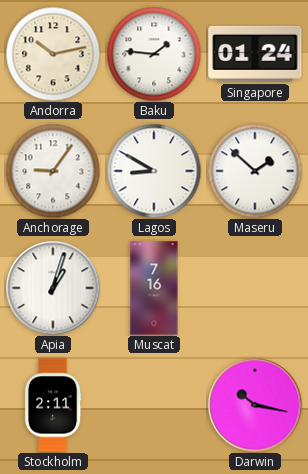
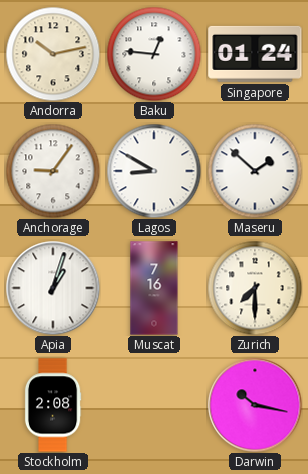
Baku: 1:46 -> 12:46
Zurich: none -> 7:30
Stockholm: 2:11 -> 2:08
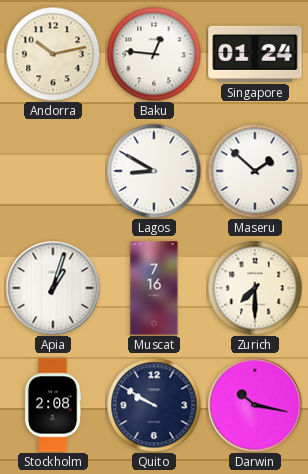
Anchorage: 9:06 -> none
Quito: none -> 9:50
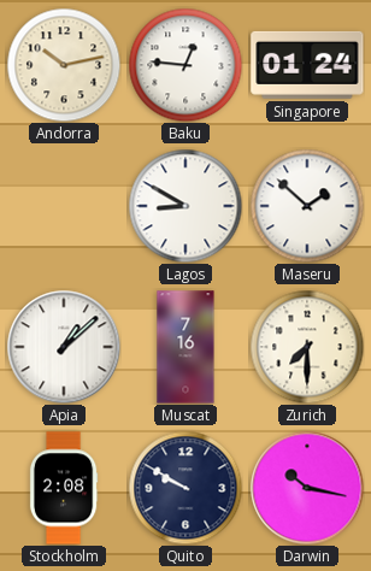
Apia: 1:03 -> 1:08
